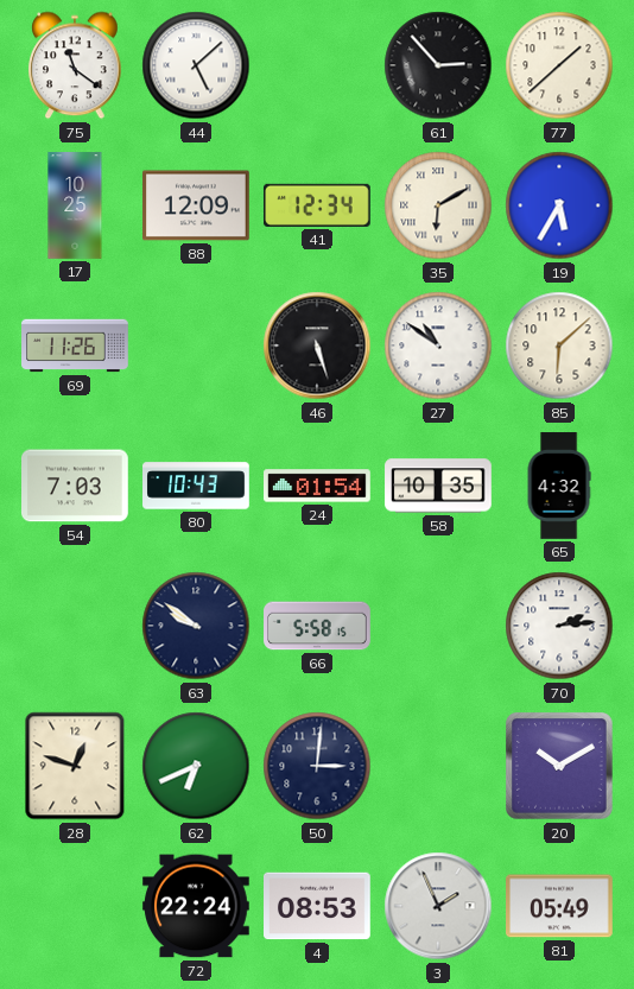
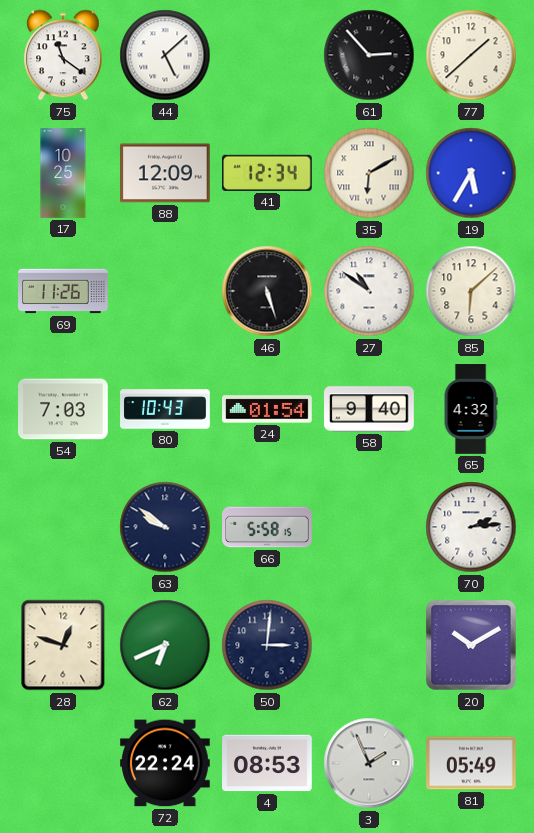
58: 10:35 -> 9:40
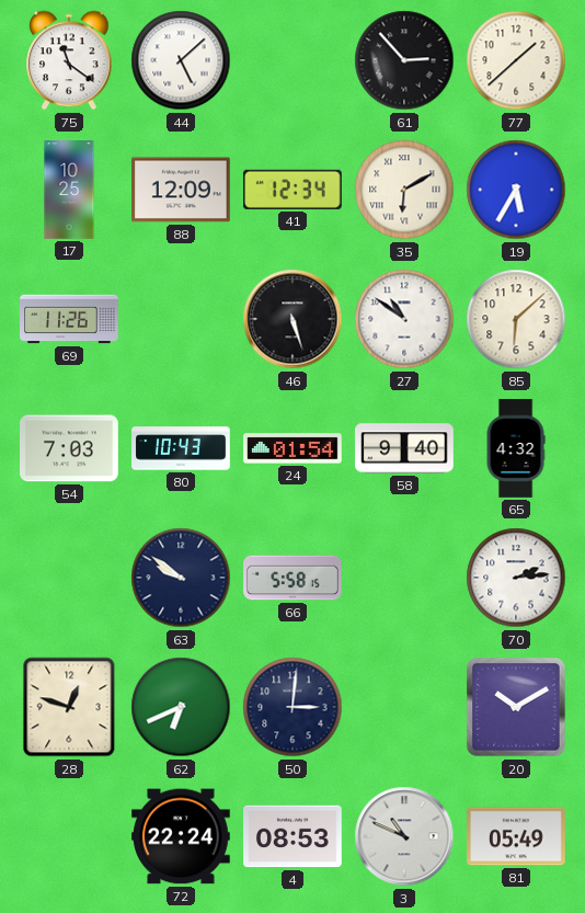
3: 1:56 -> 10:49
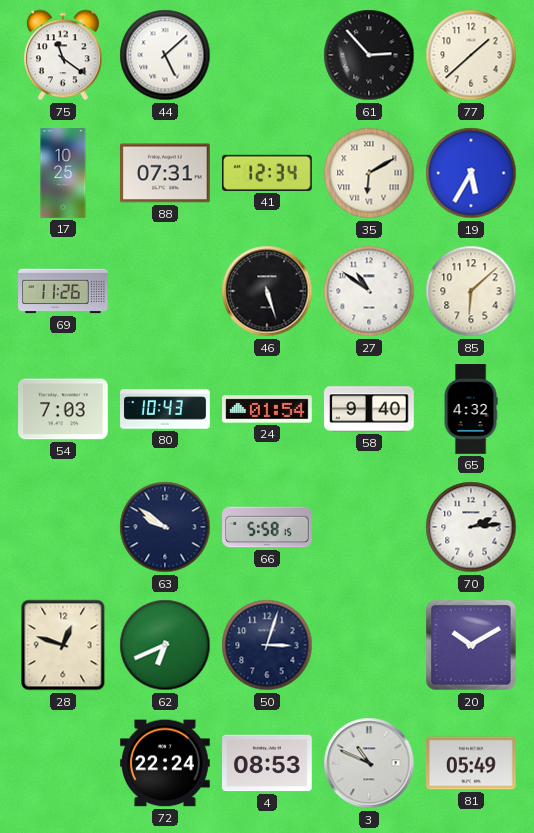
88: 12:09 -> 07:31
50: 3:01 -> 3:03
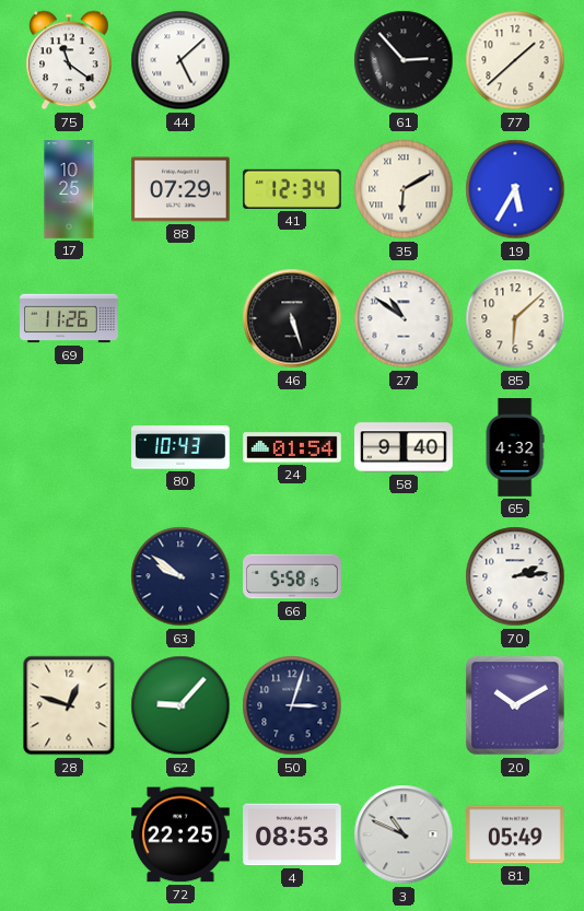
88: 07:31 -> 07:29
54: 7:03 -> none
62: 6:41 -> 9:07
72: 22:24 -> 22:25
